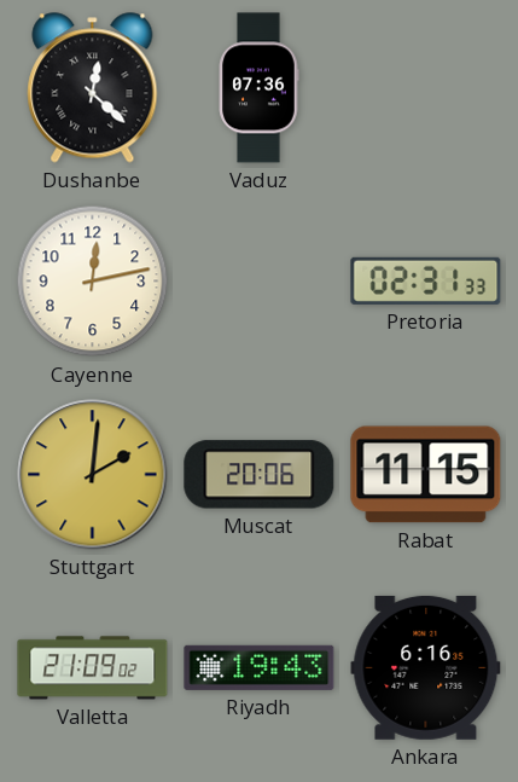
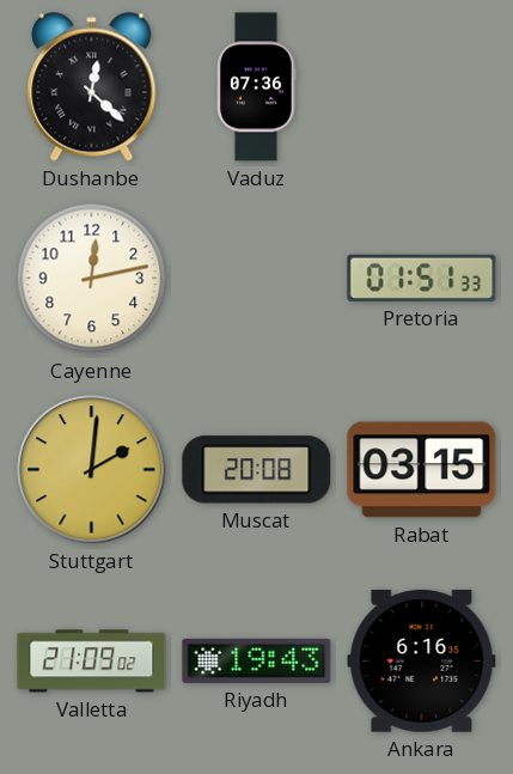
Pretoria: 02:31 -> 01:51
Muscat: 20:06 -> 20:08
Rabat: 11:15 -> 03:15
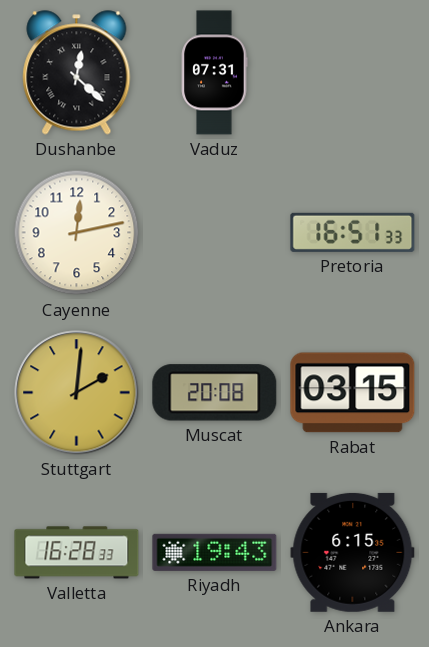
Vaduz: 07:36 -> 07:31
Pretoria: 01:51 -> 16:51
Valletta: 21:09 -> 16:28
Ankara: 6:16 -> 6:15
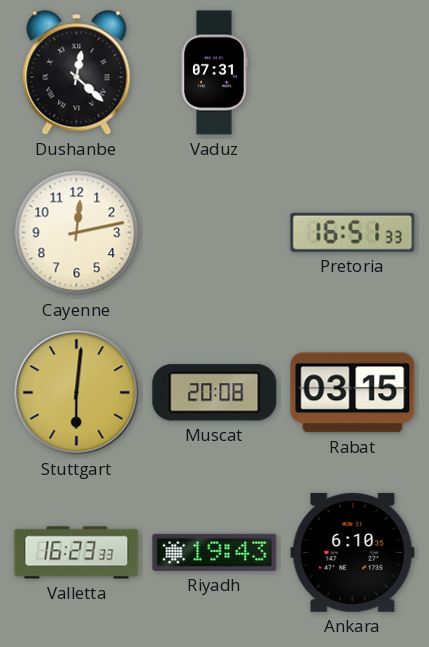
Stuttgart: 2:01 -> 6:01
Valletta: 16:28 -> 16:23
Ankara: 6:15 -> 6:10
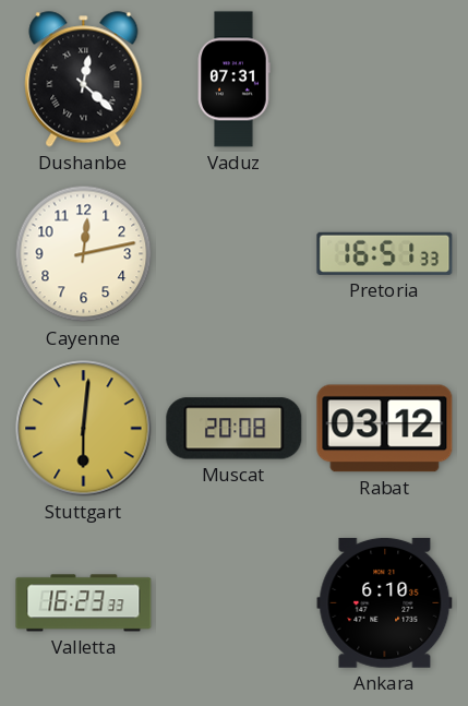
Rabat: 03:15 -> 03:12
Riyadh: 19:43 -> none
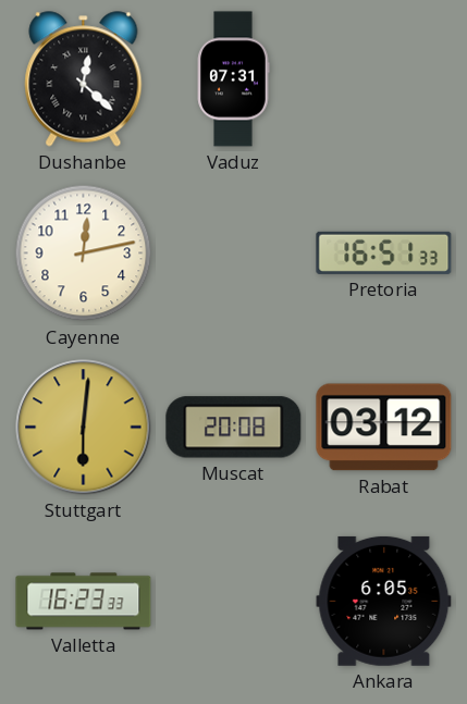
Ankara: 6:10 -> 6:05
